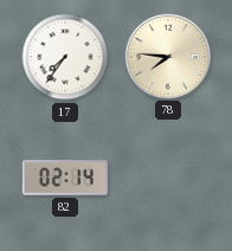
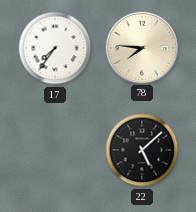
82: 02:14 -> none
22: none -> 5:08
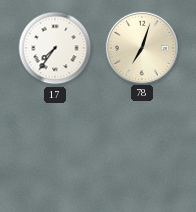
78: 7:46 -> 7:03
22: 5:08 -> none
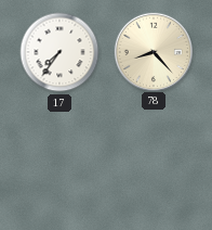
78: 7:03 -> 8:23
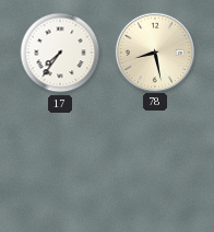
78: 8:23 -> 8:28
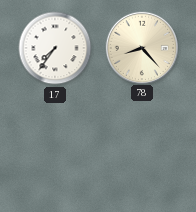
78: 8:28 -> 8:23
